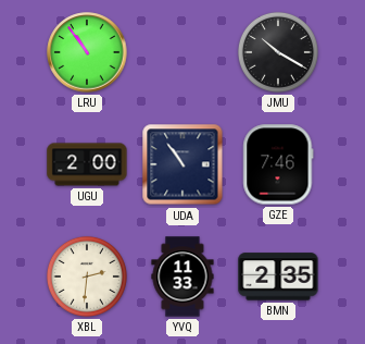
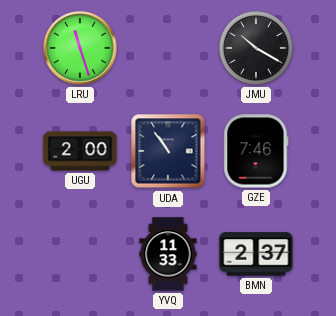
LRU: 10:54 -> 11:27
XBL: 2:31 -> none
BMN: 2:35 -> 2:37
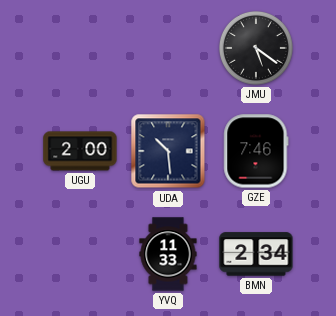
LRU: 11:27 -> none
JMU: 10:20 -> 5:21
UDA: 10:54 -> 10:29
BMN: 2:37 -> 2:34
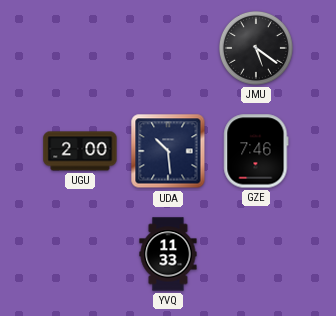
BMN: 2:34 -> none
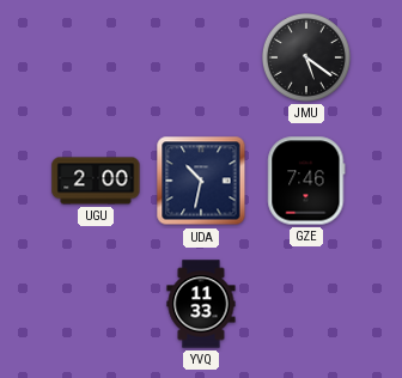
UDA: 10:29 -> 10:32
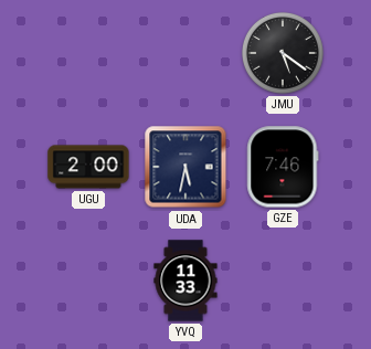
UDA: 10:32 -> 5:32
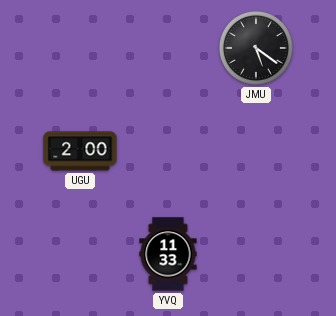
UDA: 5:32 -> none
GZE: 7:46 -> none
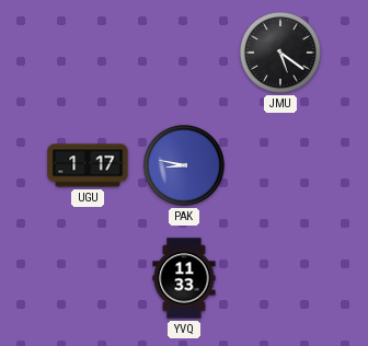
UGU: 2:00 -> 1:17
PAK: none -> 8:47
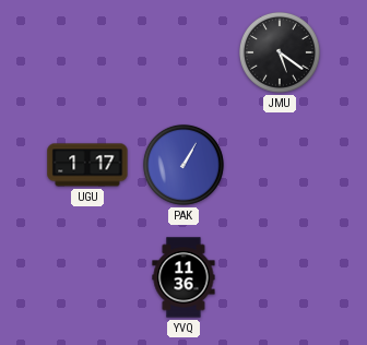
PAK: 8:47 -> 1:05
YVQ: 11:33 -> 11:36
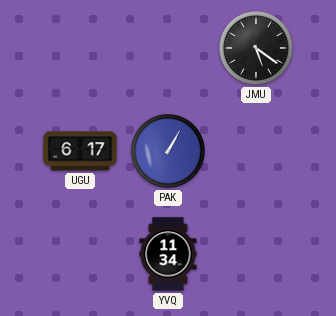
UGU: 1:17 -> 6:17
YVQ: 11:36 -> 11:34
